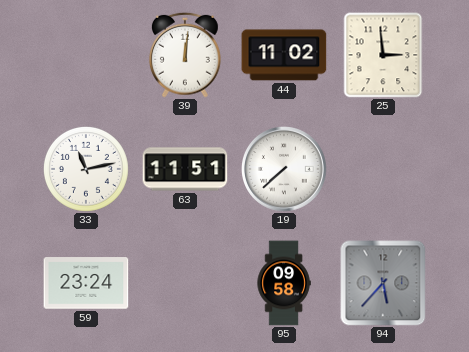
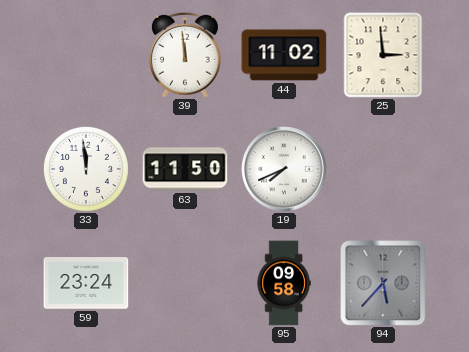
39: 12:01 -> 11:59
33: 11:13 -> 11:59
63: 11:51 -> 11:50
19: 7:38 -> 7:41
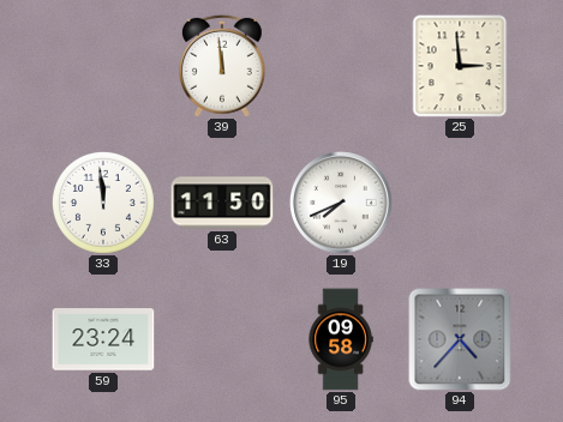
44: 11:02 -> none
94: 5:37 -> 4:37
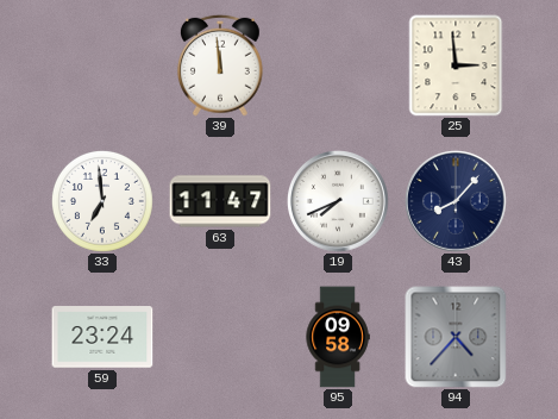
33: 11:59 -> 6:59
63: 11:50 -> 11:47
43: none -> 8:07
